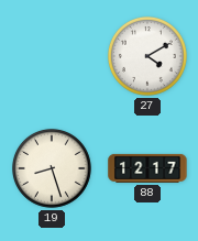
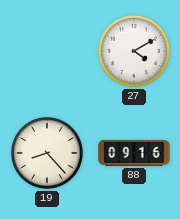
19: 8:27 -> 8:23
88: 12:17 -> 09:16
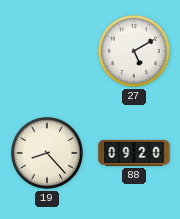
27: 4:10 -> 5:10
88: 09:16 -> 09:20
